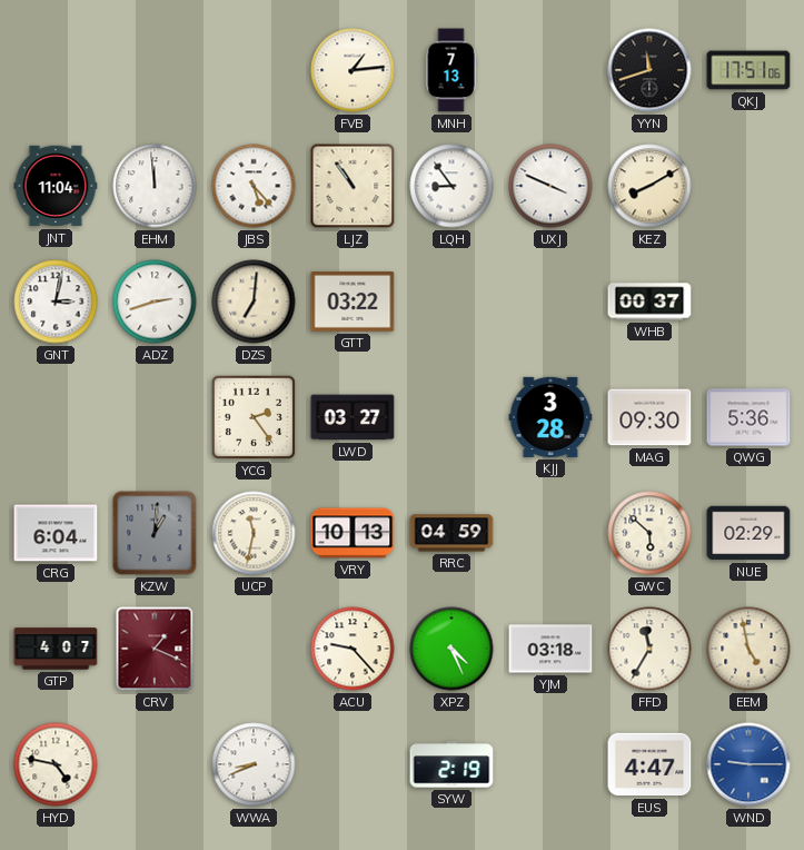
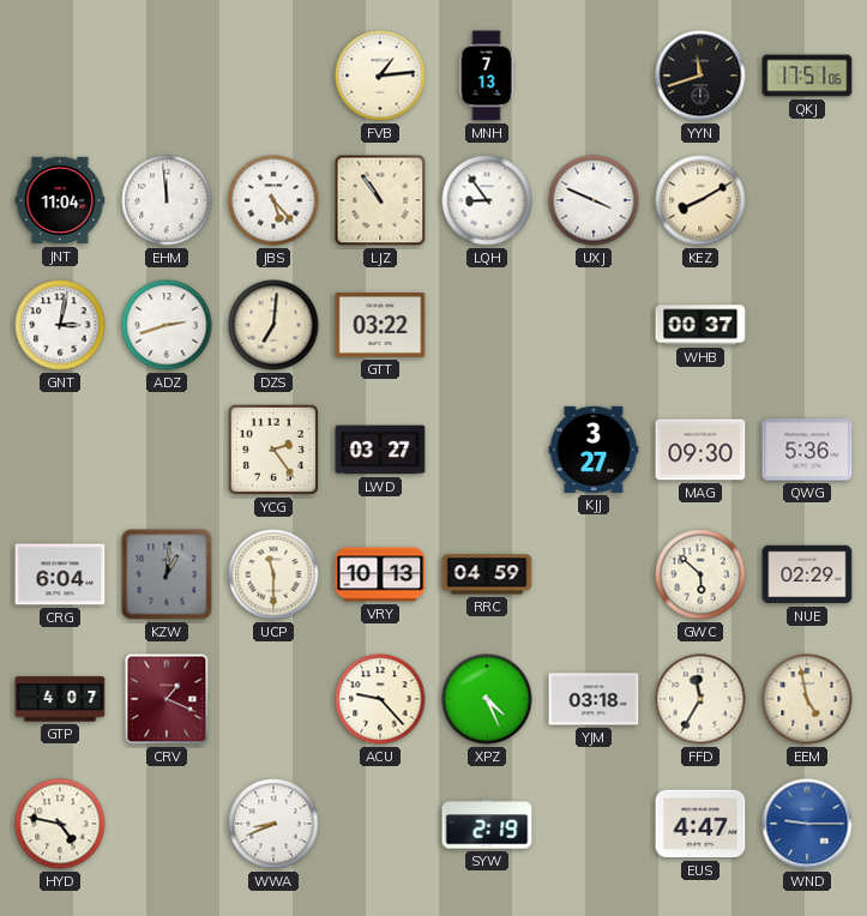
KJJ: 3:28 -> 3:27
UCP: 11:32 -> 11:30
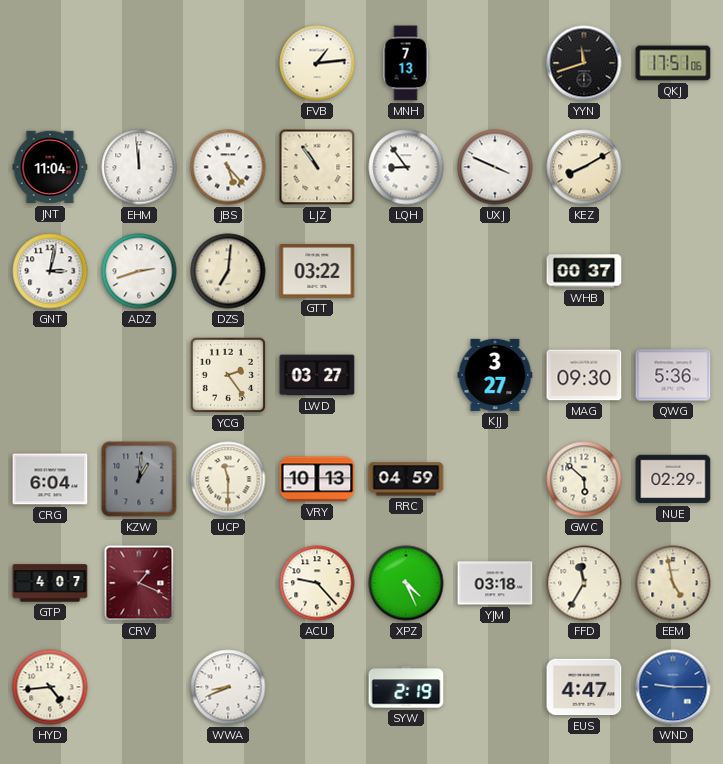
HYD: 4:47 -> 4:44
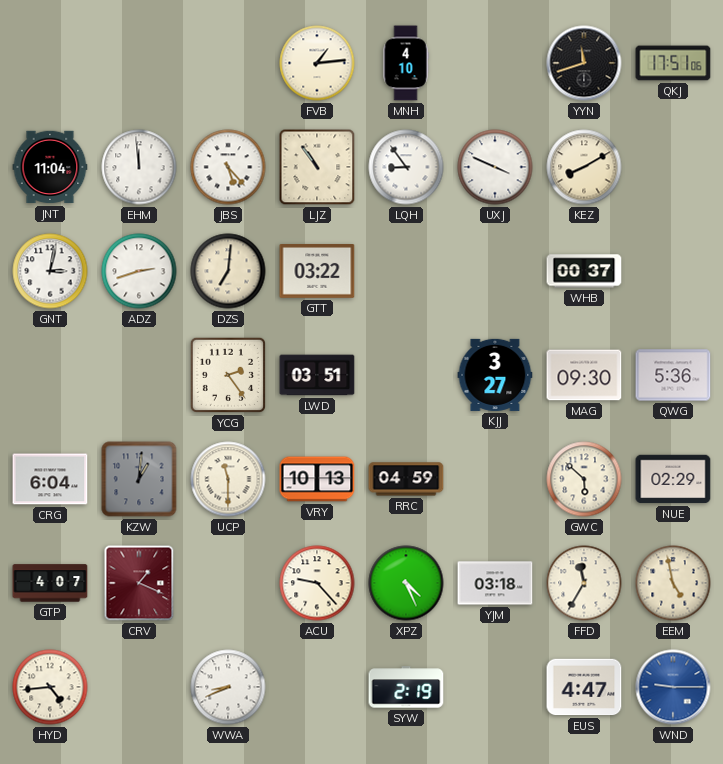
MNH: 7:13 -> 4:10
LWD: 03:27 -> 03:51
